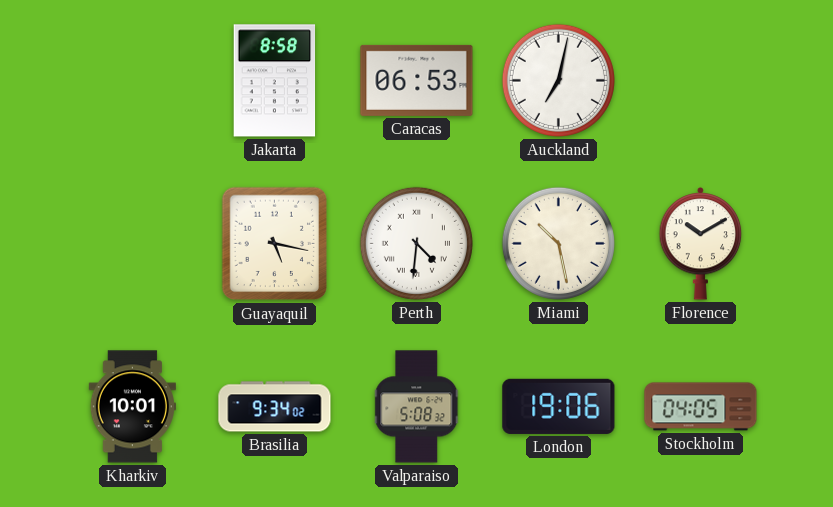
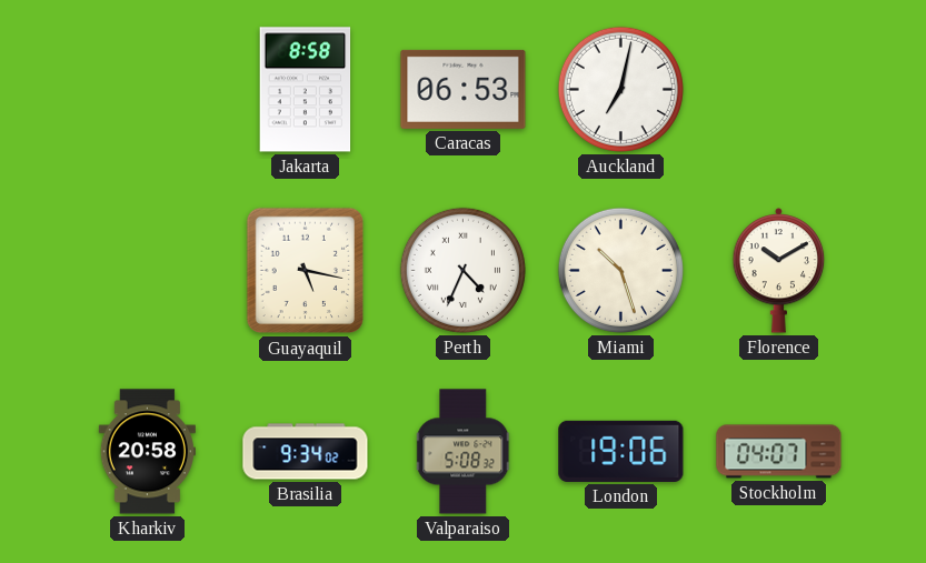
Perth: 4:31 -> 4:34
Miami: 10:28 -> 10:27
Kharkiv: 10:01 -> 20:58
Stockholm: 04:05 -> 04:07
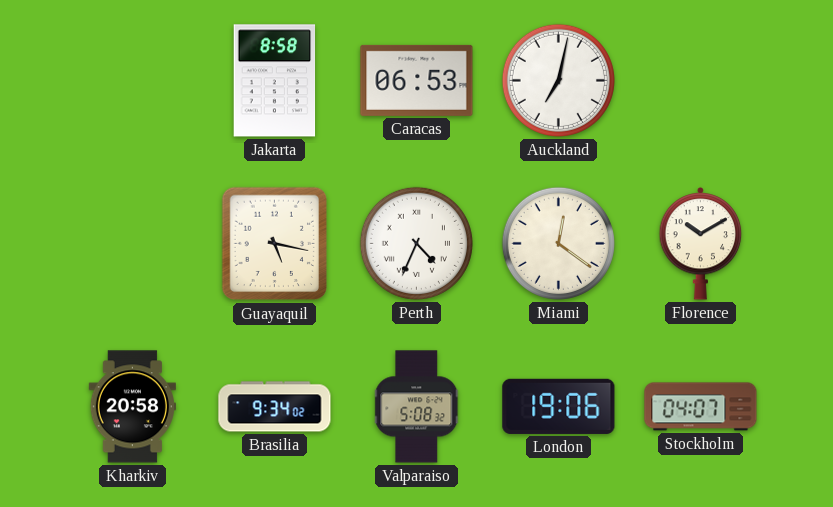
Miami: 10:27 -> 12:21
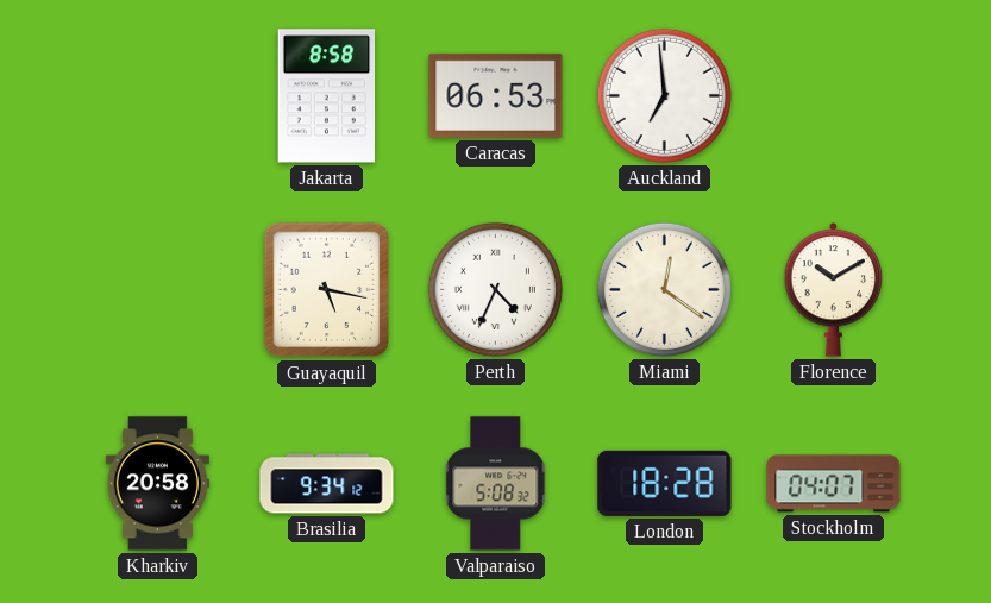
Auckland: 7:02 -> 6:59
Brasilia: 9:34:02 -> 9:34:12
London: 19:06 -> 18:28
